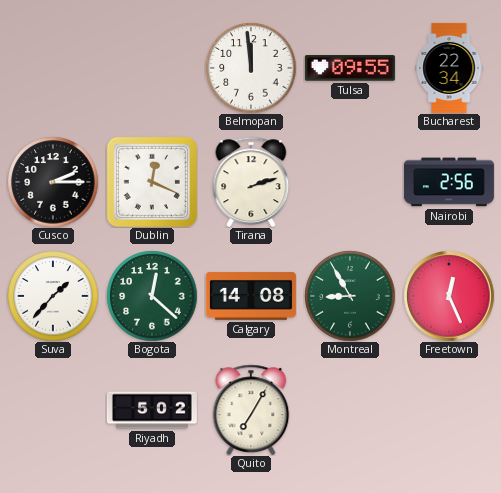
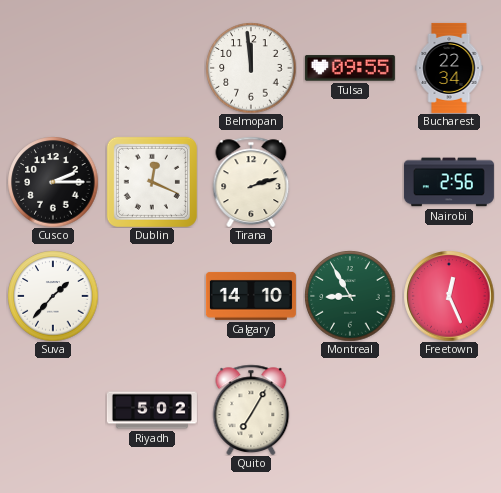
Bogota: 12:22 -> none
Calgary: 14:08 -> 14:10
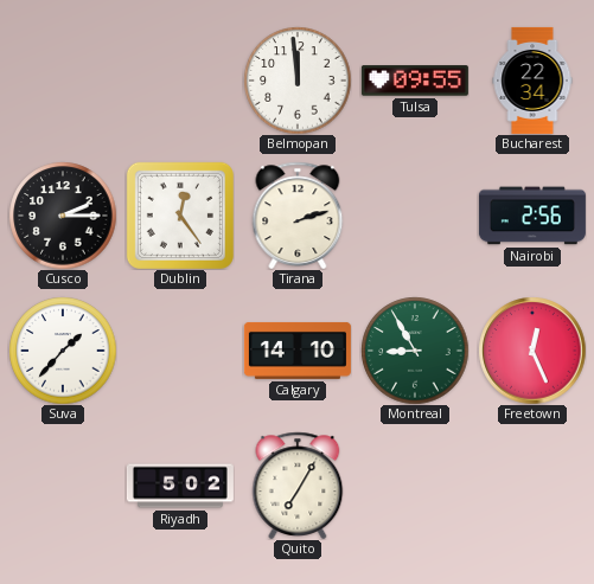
Dublin: 12:19 -> 12:24
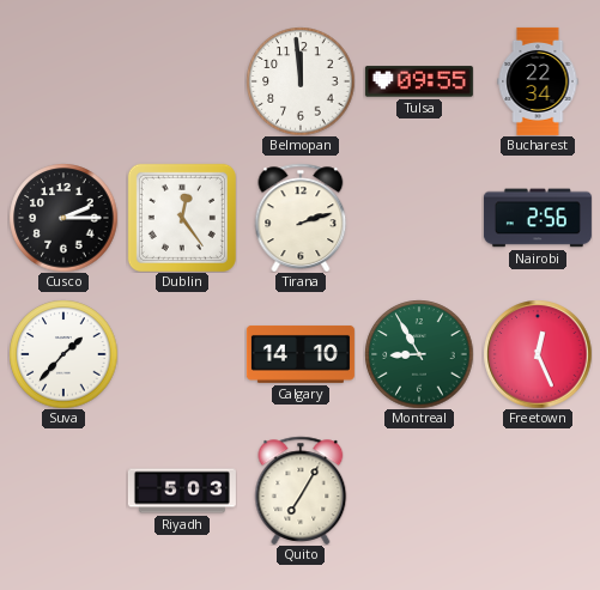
Riyadh: 5:02 -> 5:03
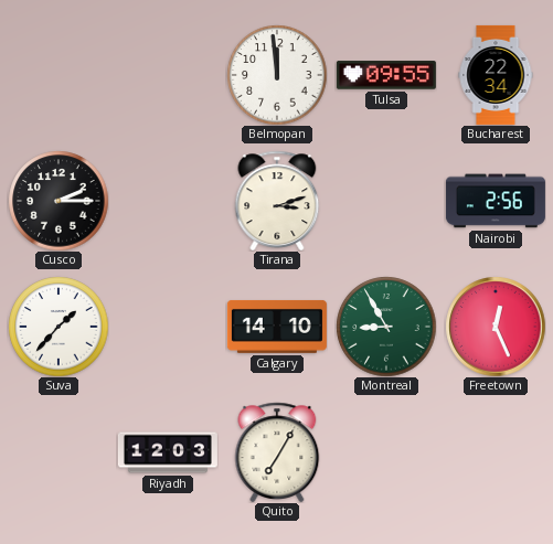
Dublin: 12:24 -> none
Tirana: 2:12 -> 3:12
Riyadh: 5:03 -> 12:03
